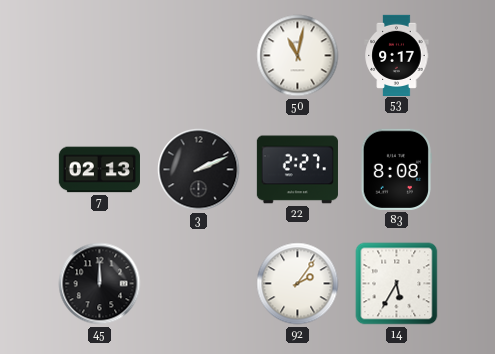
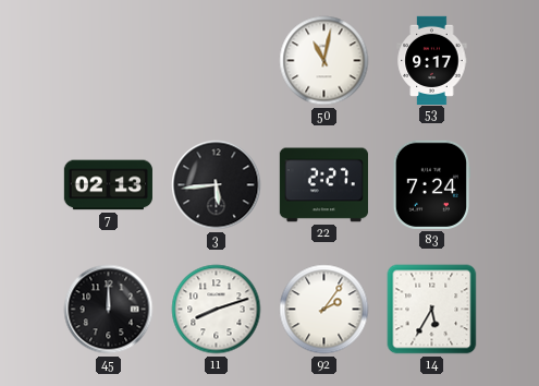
3: 2:11 -> 5:44
83: 8:08 -> 7:24
11: none -> 8:12
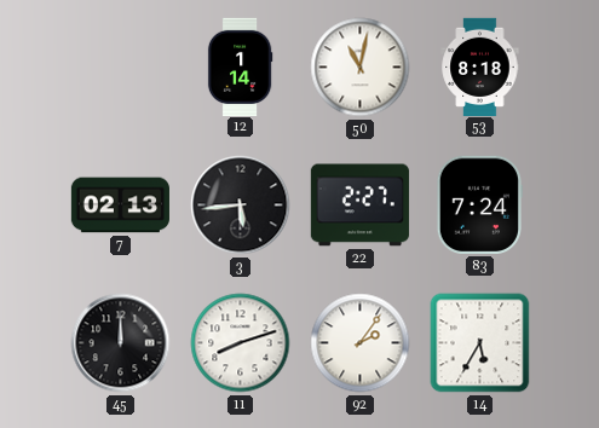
12: none -> 1:14
53: 9:17 -> 8:18
